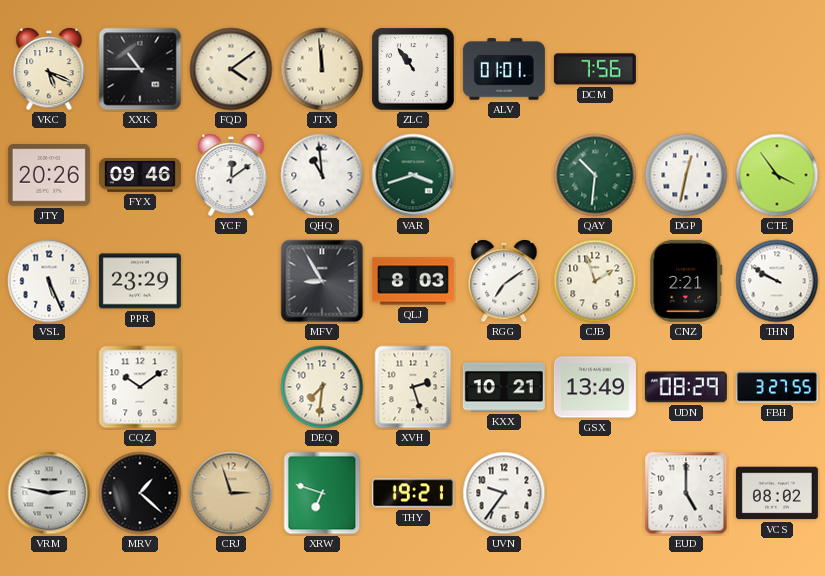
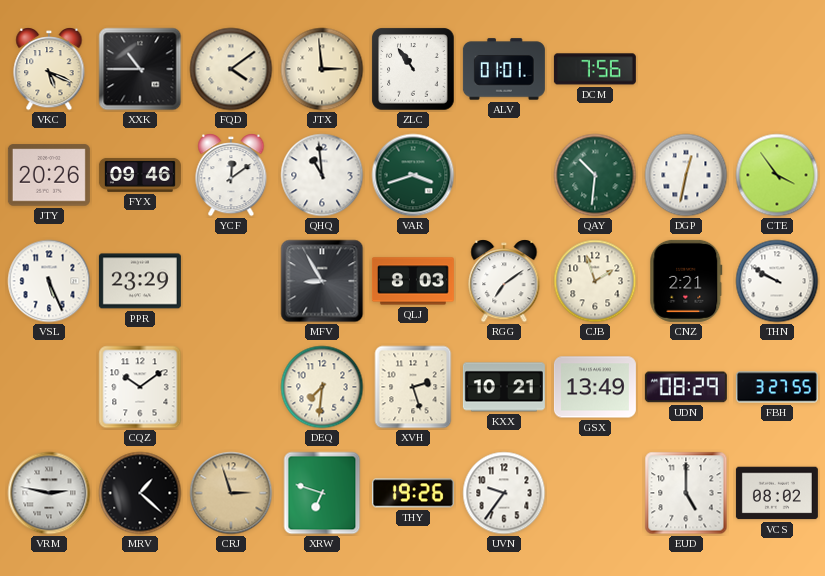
JTX: 11:59 -> 2:59
THY: 19:21 -> 19:26
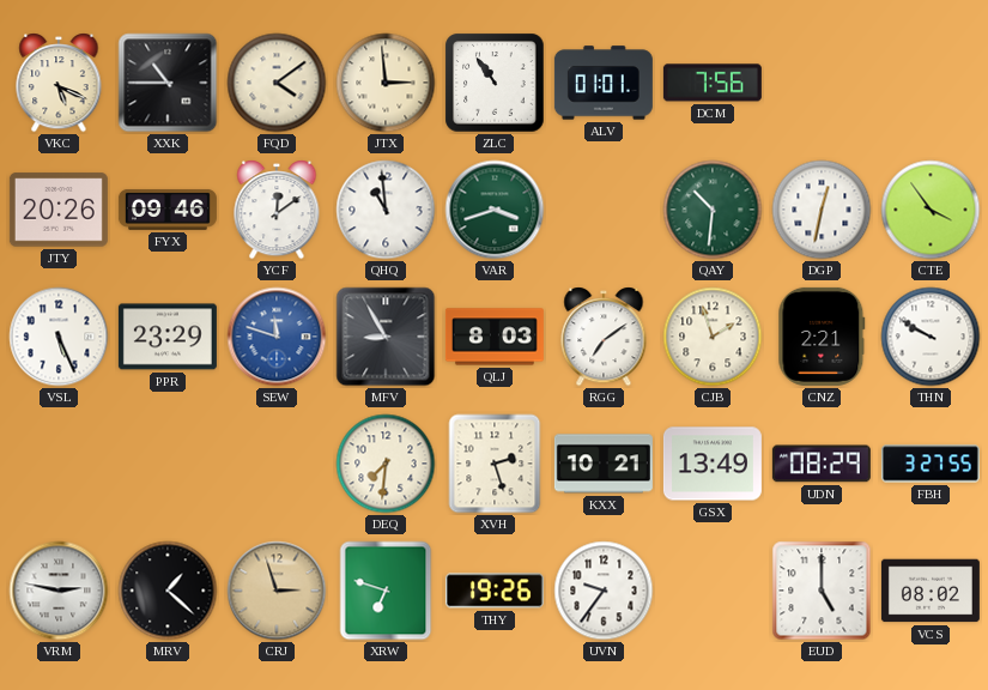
SEW: none -> 11:48
CQZ: 10:09 -> none
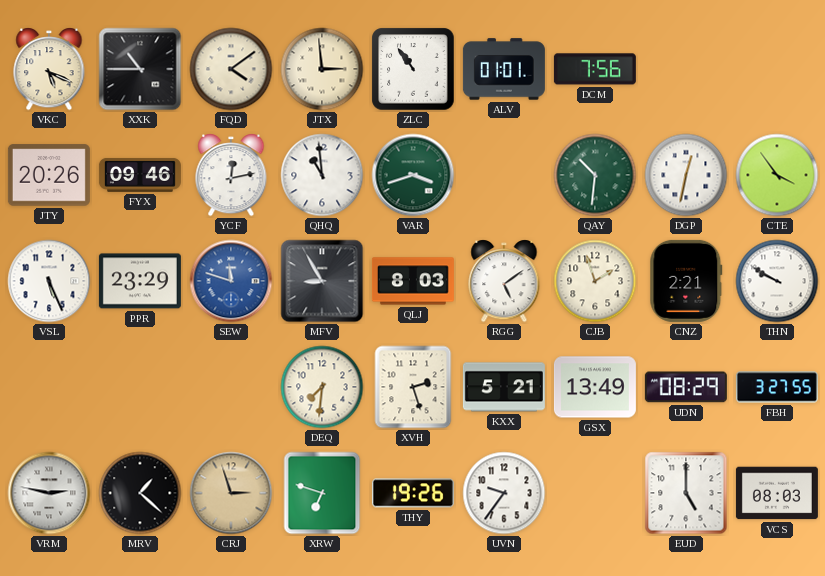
YCF: 12:09 -> 12:13
RGG: 7:09 -> 5:09
KXX: 10:21 -> 5:21
VCS: 08:02 -> 08:03
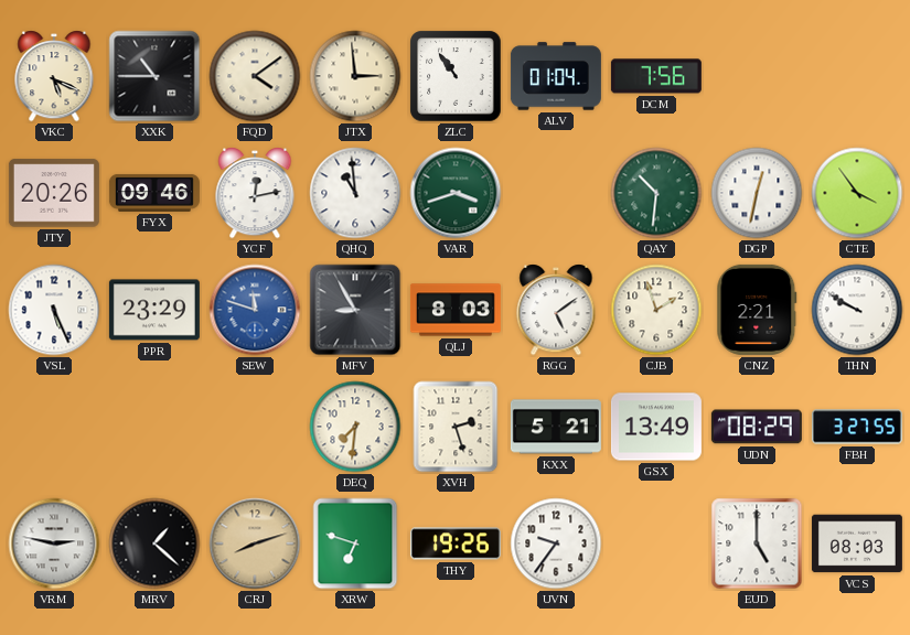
ALV: 01:01 -> 01:04
CRJ: 2:57 -> 8:12
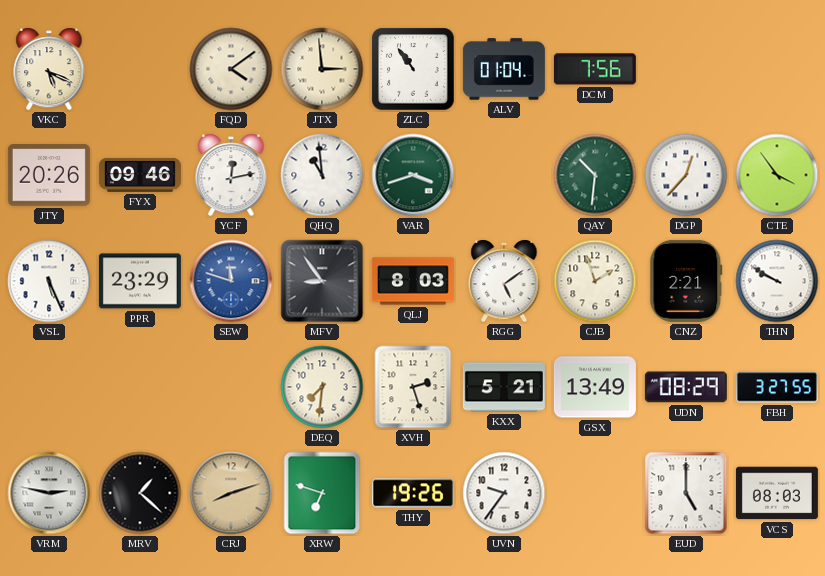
XXK: 10:45 -> none
DGP: 12:32 -> 12:37
MFV: 8:55 -> 8:54
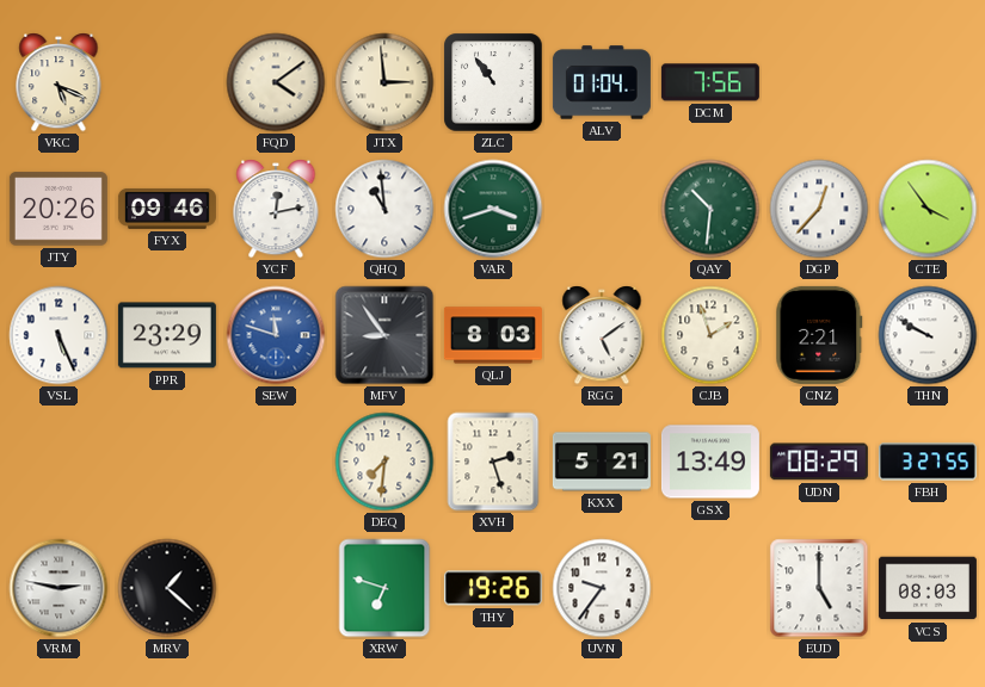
CRJ: 8:12 -> none
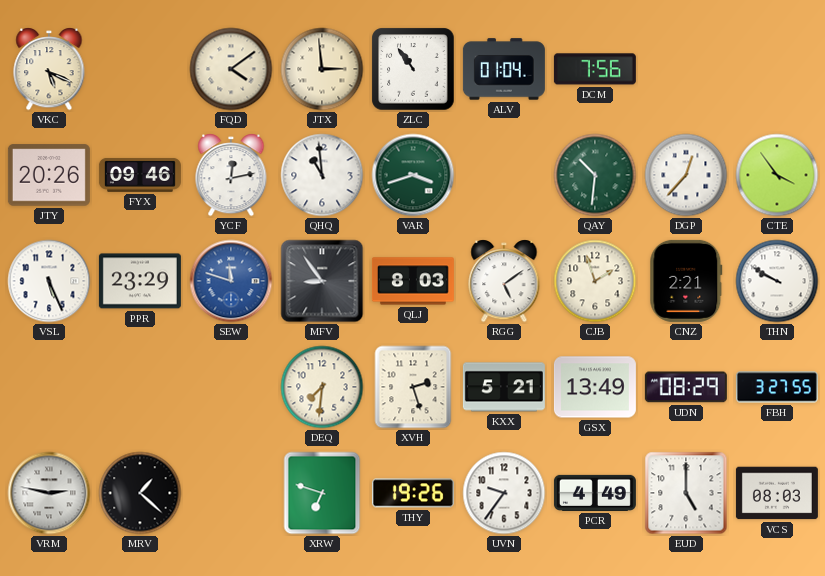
PCR: none -> 4:49
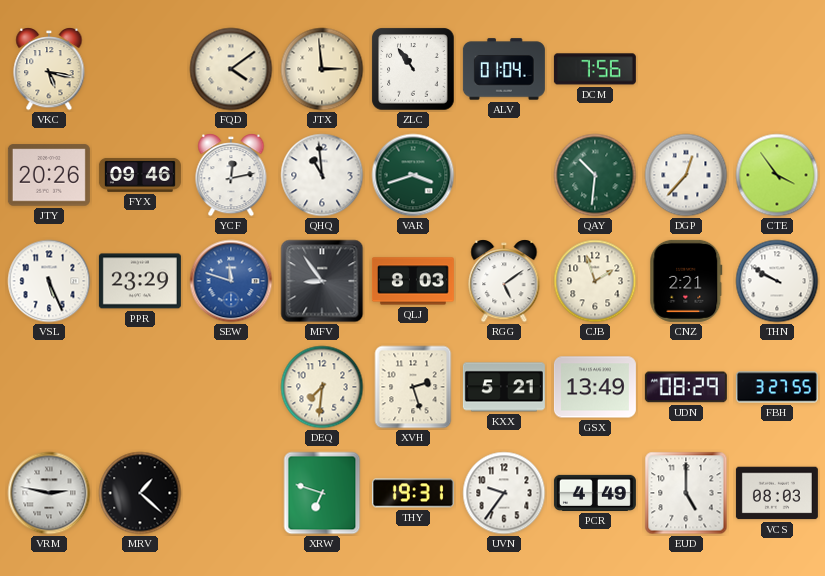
VKC: 5:19 -> 5:17
THY: 19:26 -> 19:31
